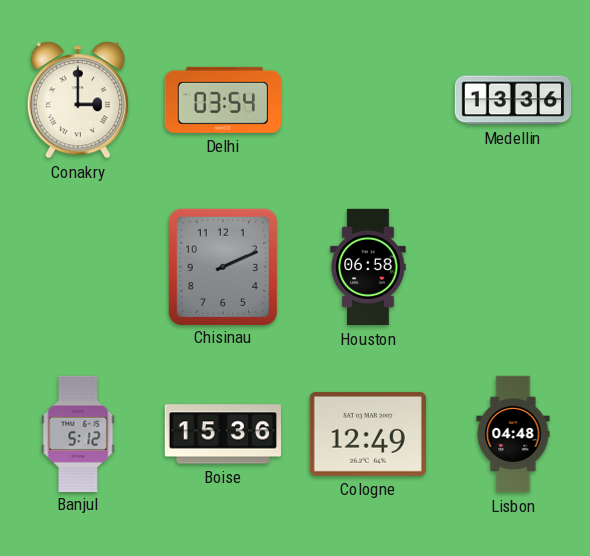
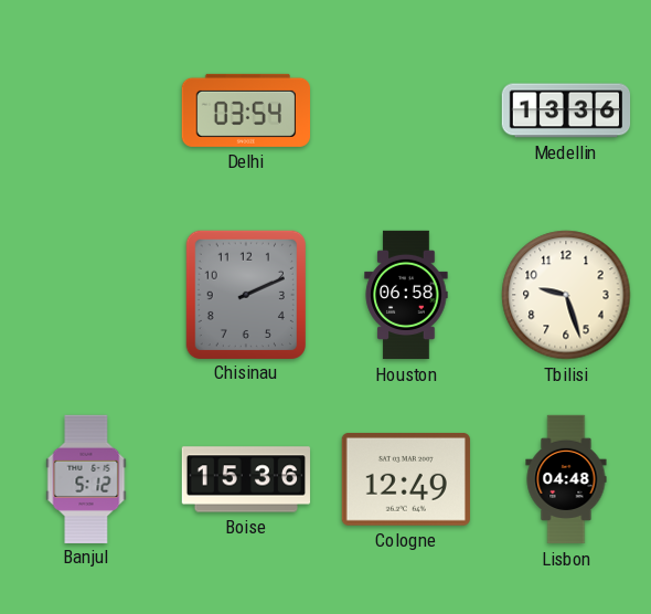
Conakry: 3:00 -> none
Tbilisi: none -> 9:27
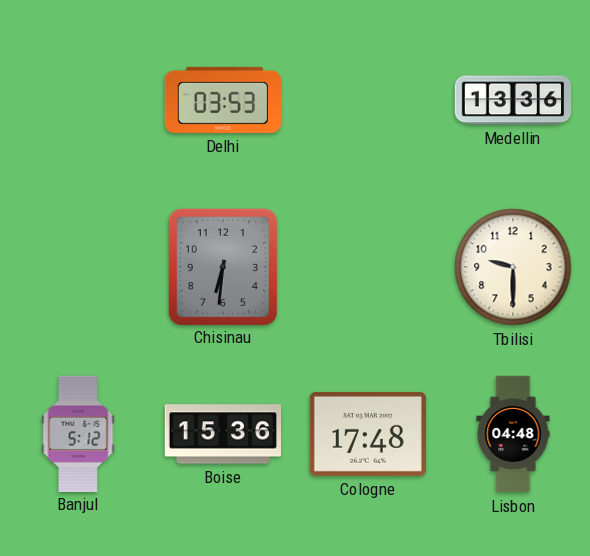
Delhi: 03:54 -> 03:53
Chisinau: 2:11 -> 6:31
Houston: 06:58 -> none
Tbilisi: 9:27 -> 9:30
Cologne: 12:49 -> 17:48
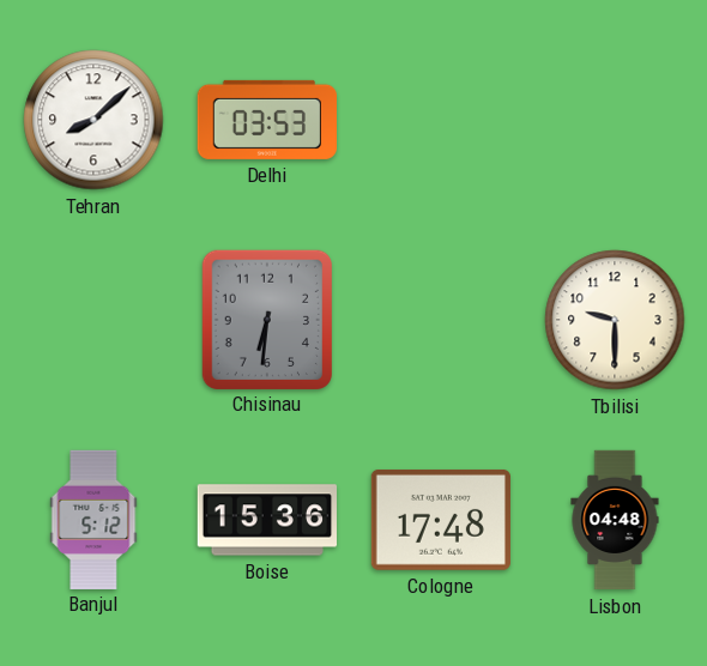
Tehran: none -> 8:08
Medellin: 13:36 -> none
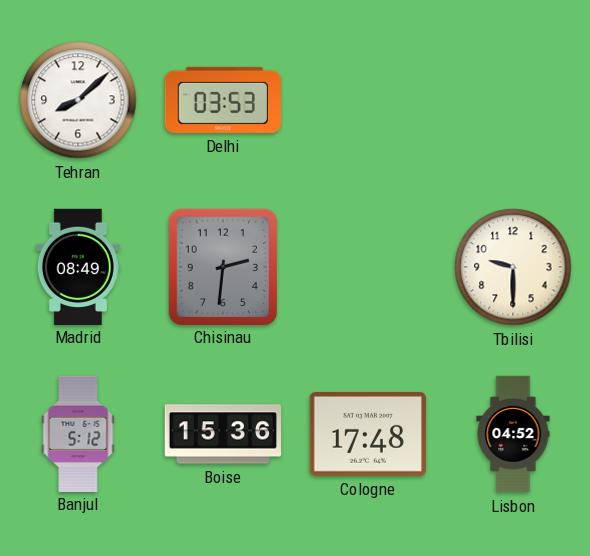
Madrid: none -> 08:49
Chisinau: 6:31 -> 2:31
Lisbon: 04:48 -> 04:52
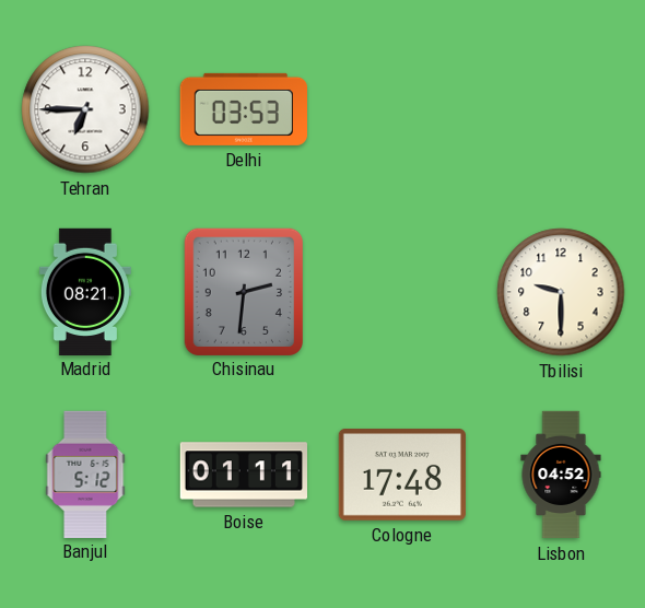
Tehran: 8:08 -> 6:45
Madrid: 08:49 -> 08:21
Boise: 15:36 -> 01:11
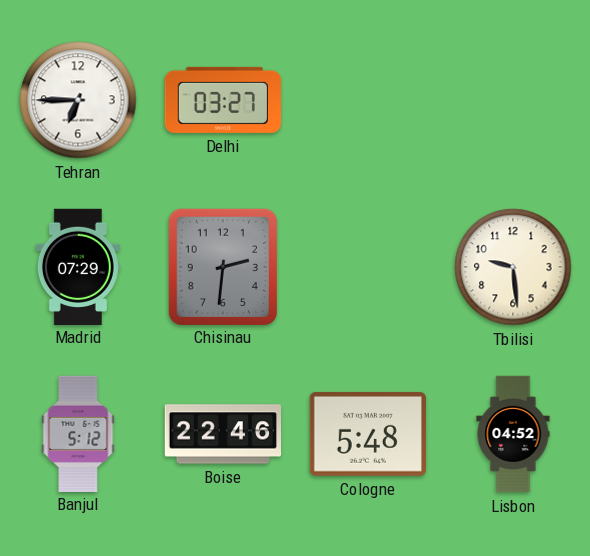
Delhi: 03:53 -> 03:27
Madrid: 08:21 -> 07:29
Tbilisi: 9:30 -> 9:29
Boise: 01:11 -> 22:46
Cologne: 17:48 -> 5:48
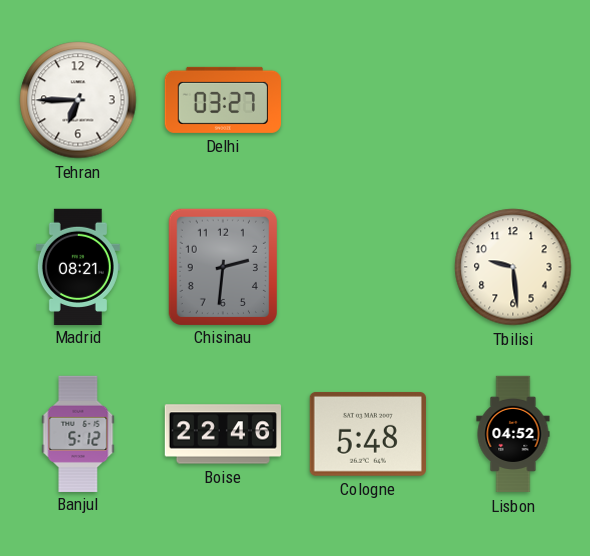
Madrid: 07:29 -> 08:21
